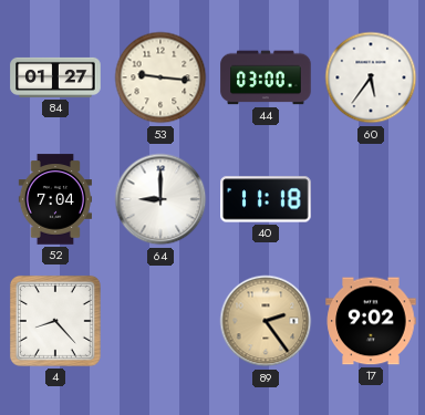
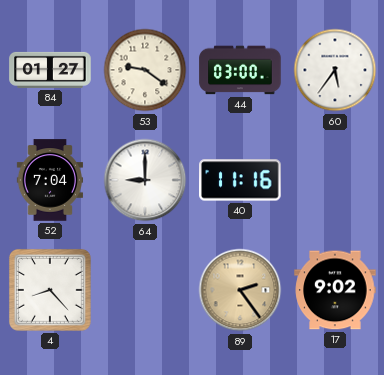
53: 9:16 -> 9:21
40: 11:18 -> 11:16
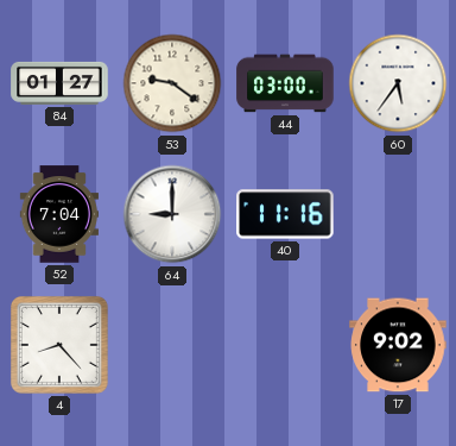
89: 2:24 -> none
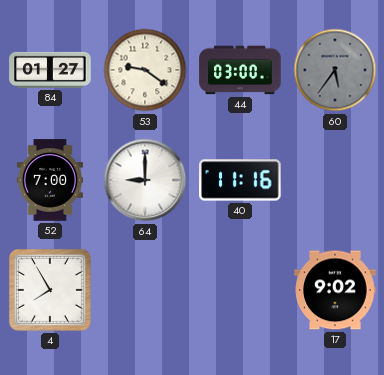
60 dial: white -> grey
52: 7:04 -> 7:00
4: 8:23 -> 7:55
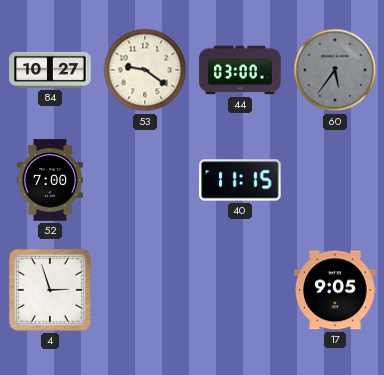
84: 01:27 -> 10:27
64: 9:00 -> none
40: 11:16 -> 11:15
4: 7:55 -> 2:57
17: 9:02 -> 9:05
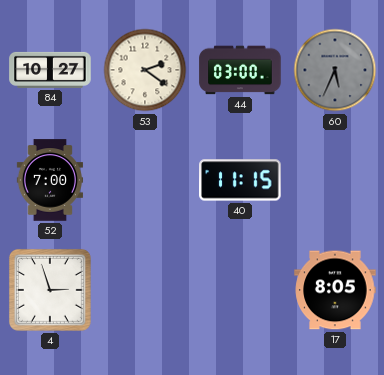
53: 9:21 -> 2:21
60: 5:36 -> 5:34
17: 9:05 -> 8:05
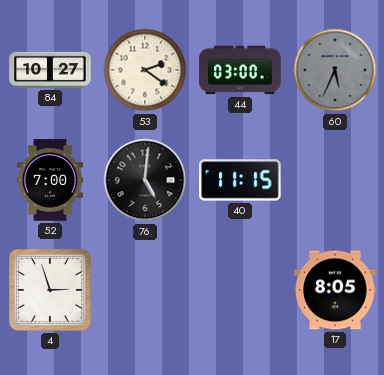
76: none -> 5:01
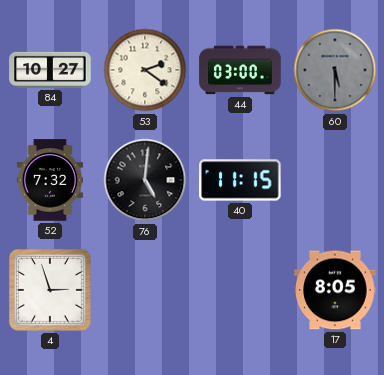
60: 5:34 -> 5:30
52: 7:00 -> 7:32
